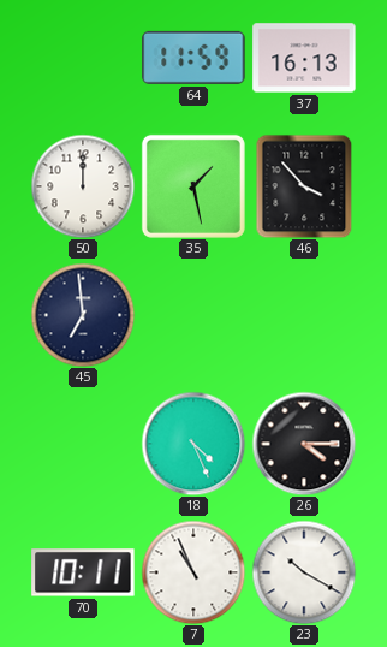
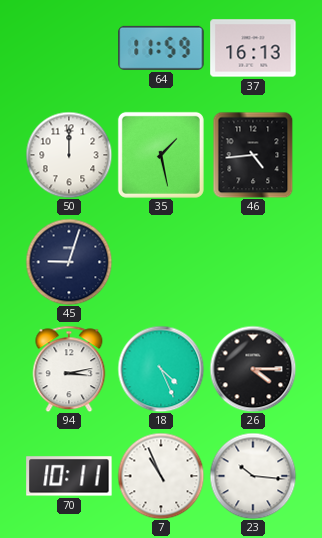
46: 3:53 -> 4:44
45: 6:59 -> 9:03
94: none -> 3:13
23: 10:20 -> 10:16
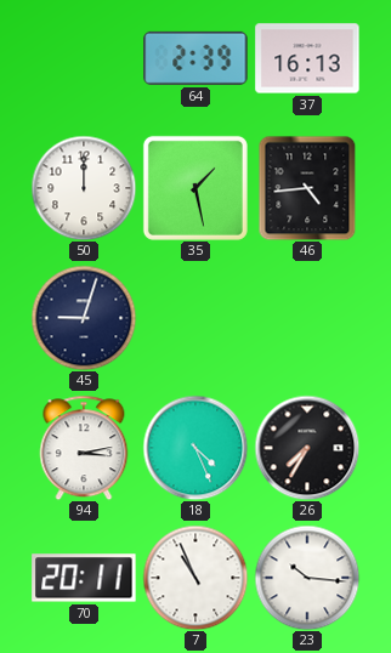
64: 11:59 -> 2:39
26: 4:15 -> 7:35
70: 10:11 -> 20:11
